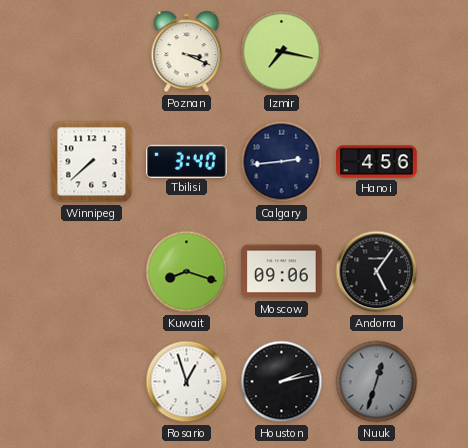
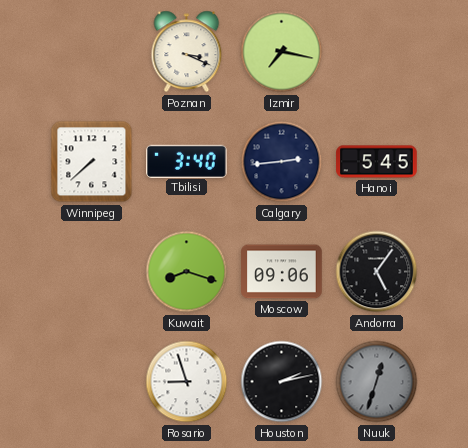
Hanoi: 4:56 -> 5:45
Rosario: 12:57 -> 8:57
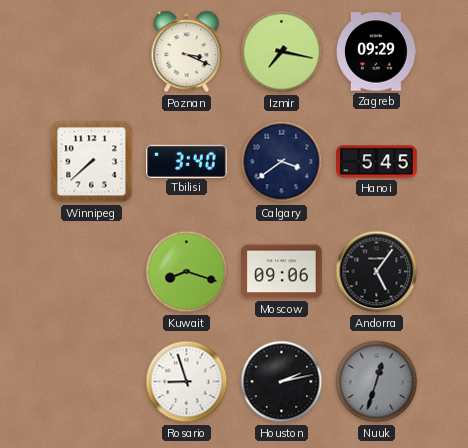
Zagreb: none -> 09:29
Calgary: 2:44 -> 3:39
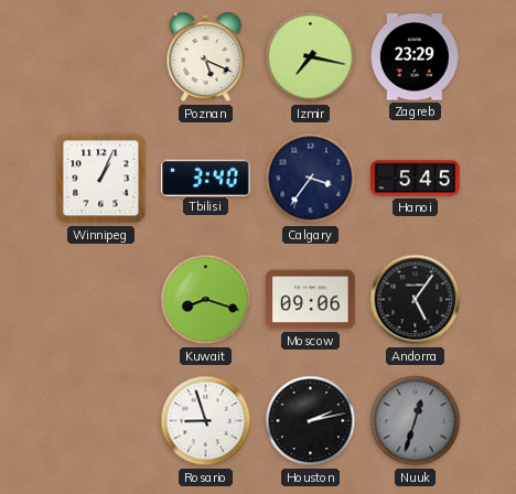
Poznan: 3:19 -> 5:19
Zagreb: 09:29 -> 23:29
Winnipeg: 7:38 -> 1:04
Calgary: 3:39 -> 3:36
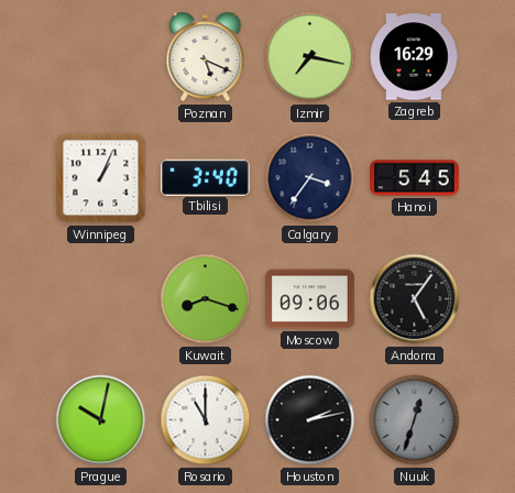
Zagreb: 23:29 -> 16:29
Prague: none -> 10:02
Rosario: 8:57 -> 11:00
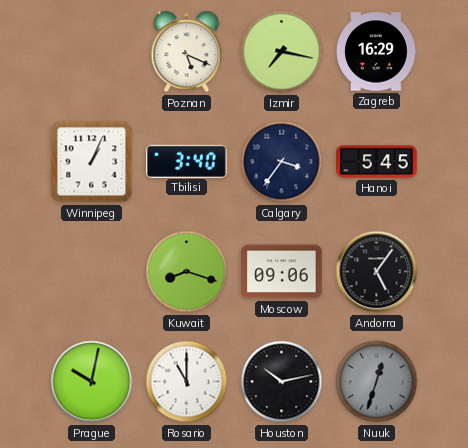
Houston: 2:13 -> 10:13
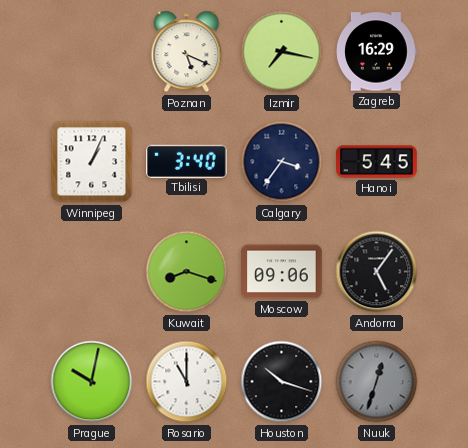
Houston: 10:13 -> 10:18
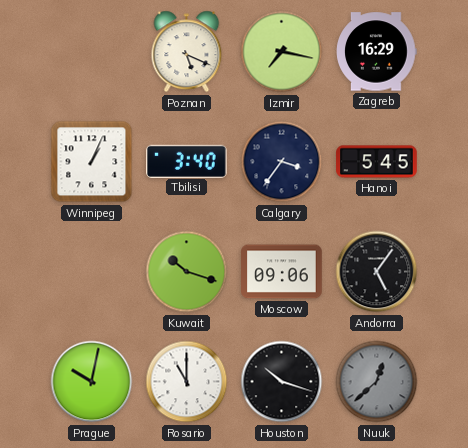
Kuwait: 8:18 -> 10:18
Nuuk: 12:33 -> 12:38
